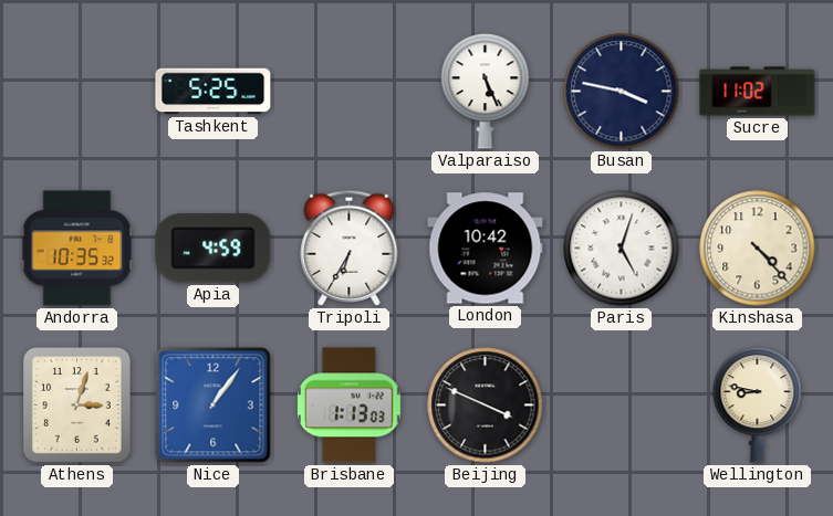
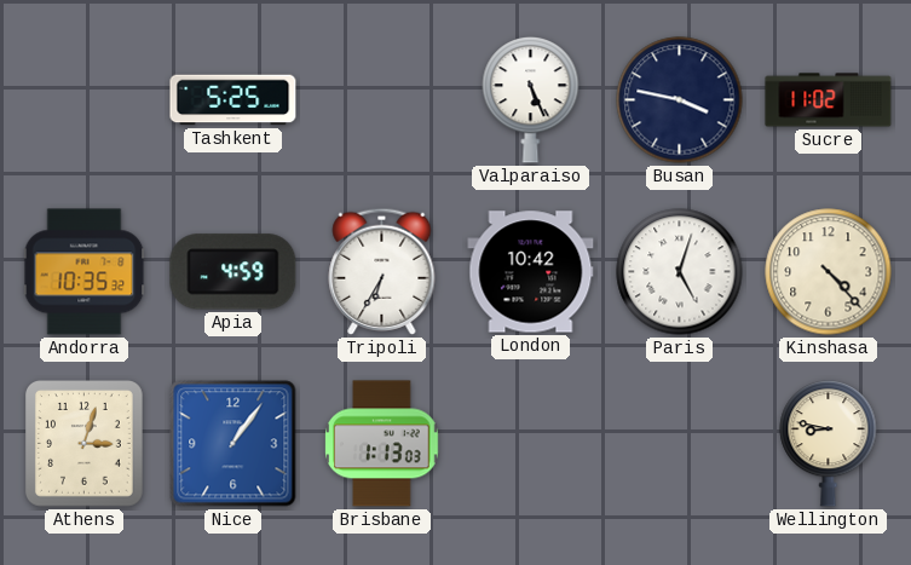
Beijing: 3:49 -> none
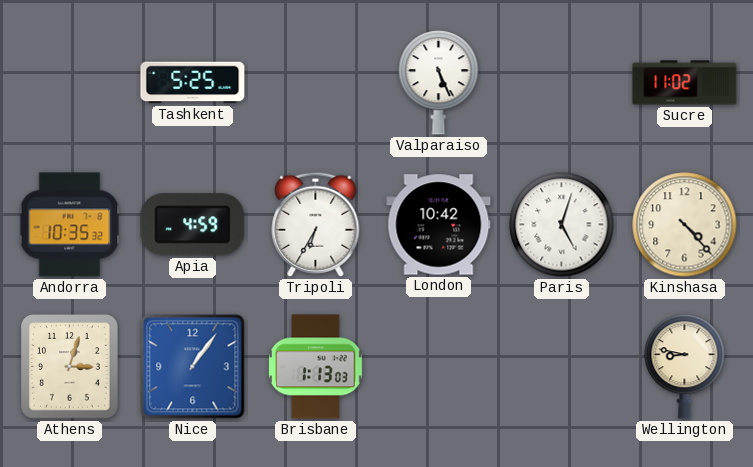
Busan: 3:47 -> none
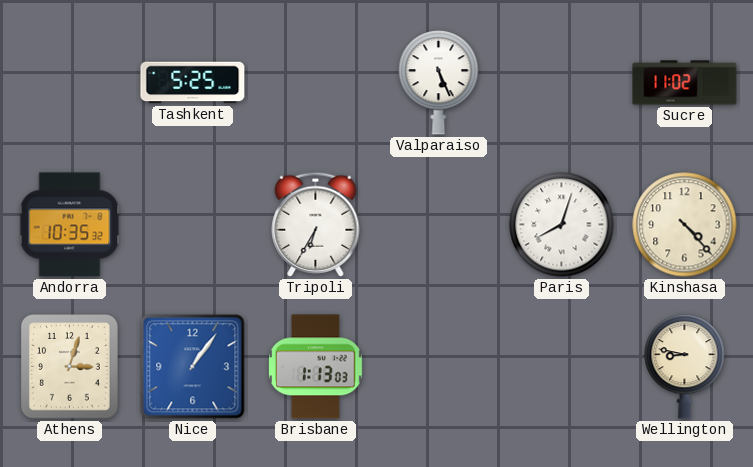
Apia: 4:59 -> none
London: 10:42 -> none
Paris: 5:03 -> 8:03
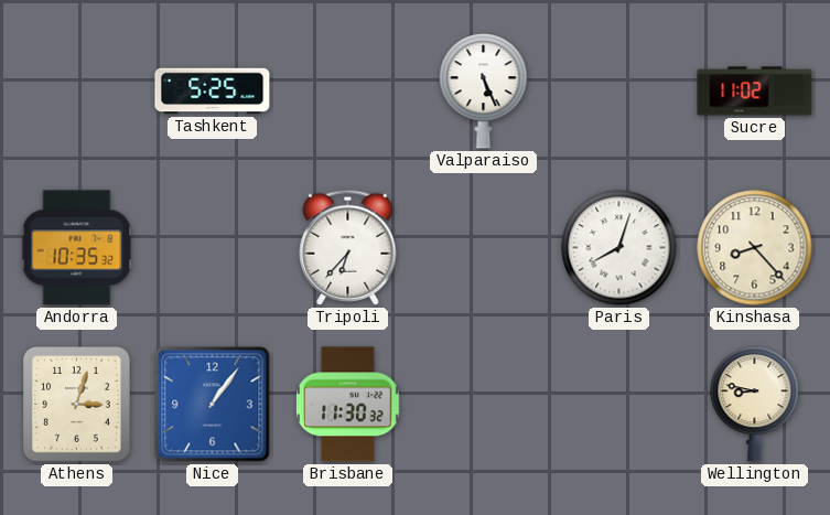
Tripoli: 6:35 -> 6:37
Kinshasa: 4:23 -> 8:23
Brisbane: 1:13 -> 11:30
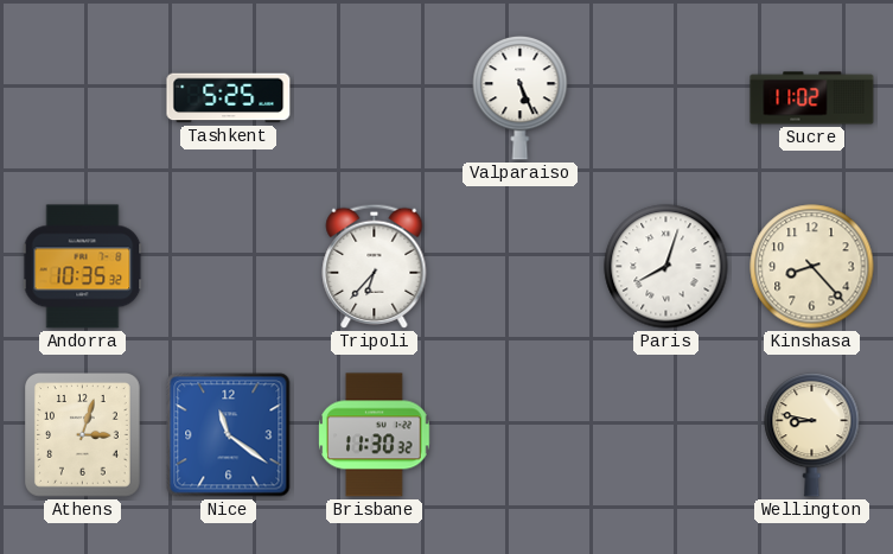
Nice: 1:06 -> 11:21
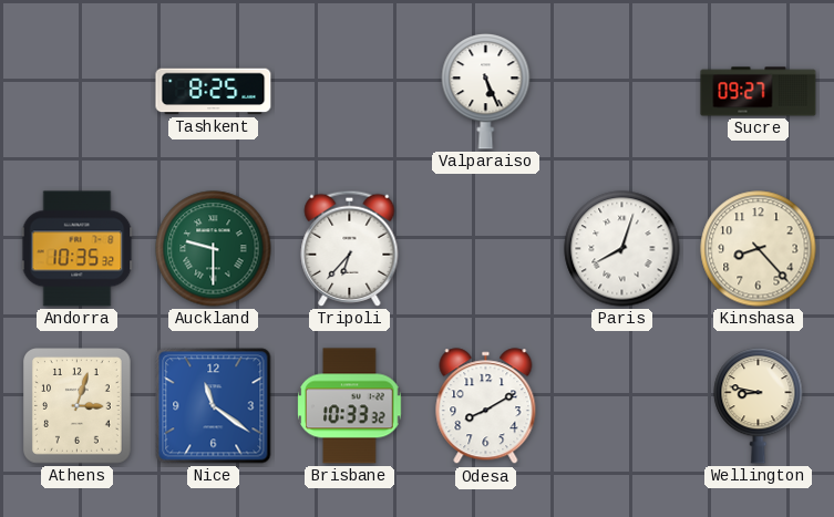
Tashkent: 5:25 -> 8:25
Sucre: 11:02 -> 09:27
Auckland: none -> 9:30
Brisbane: 11:30 -> 10:33
Odesa: none -> 8:10
